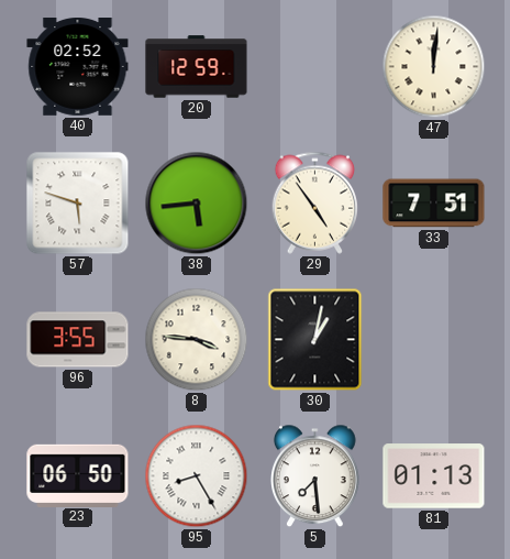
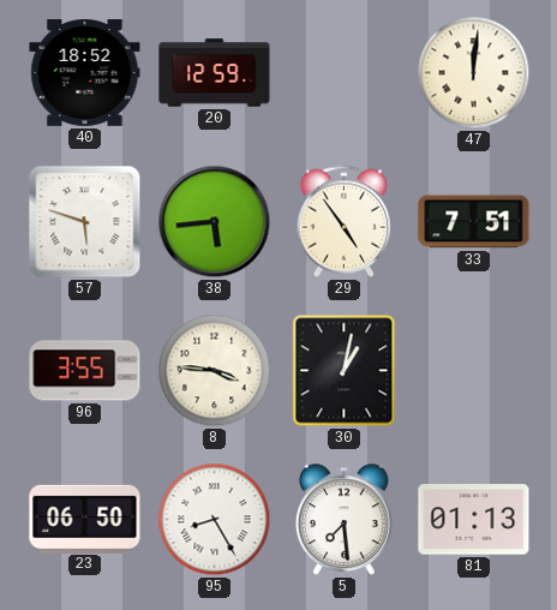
40: 02:52 -> 18:52
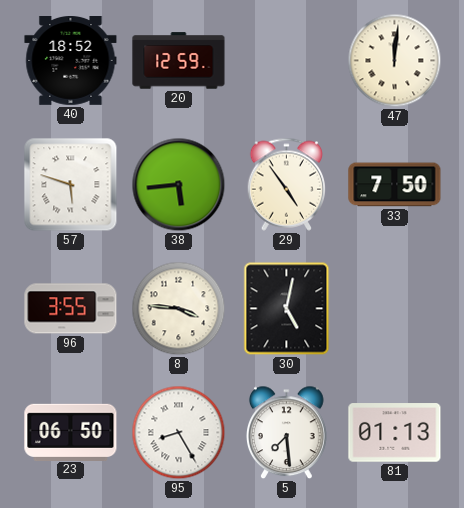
33: 7:51 -> 7:50
30: 1:02 -> 5:02
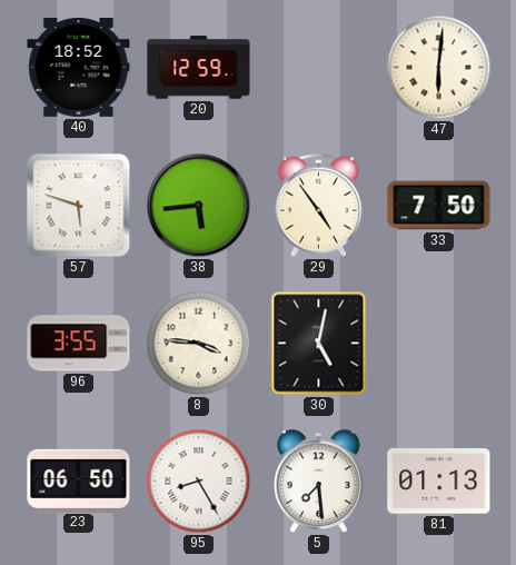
47: 12:01 -> 6:01
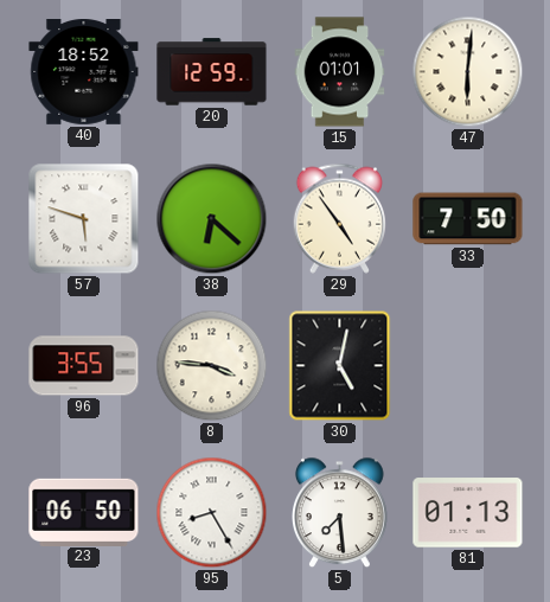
15: none -> 01:01
38: 5:44 -> 6:22
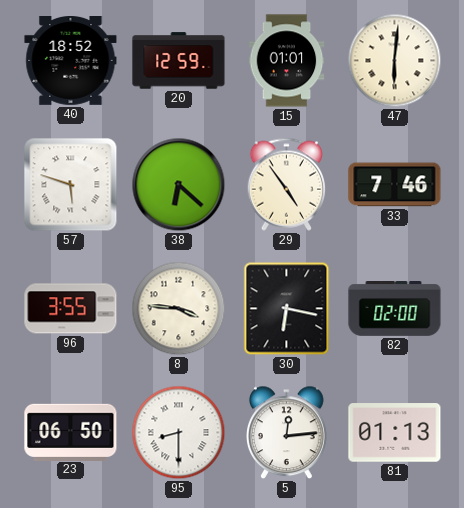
33: 7:50 -> 7:46
30: 5:02 -> 6:17
82: none -> 02:00
95: 8:25 -> 8:30
5: 7:29 -> 12:14
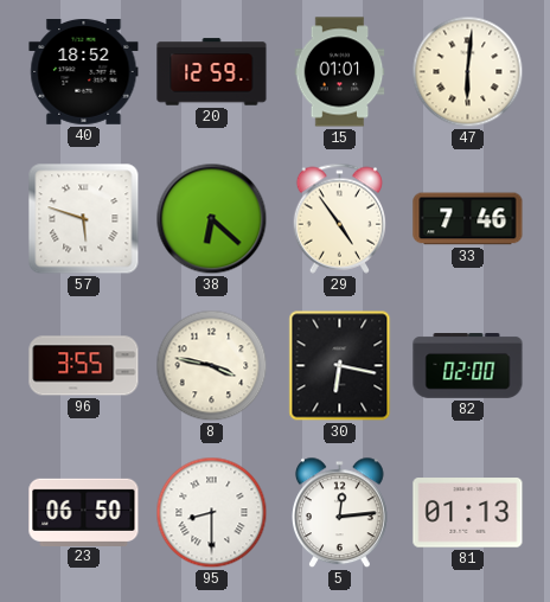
8: 3:46 -> 3:47
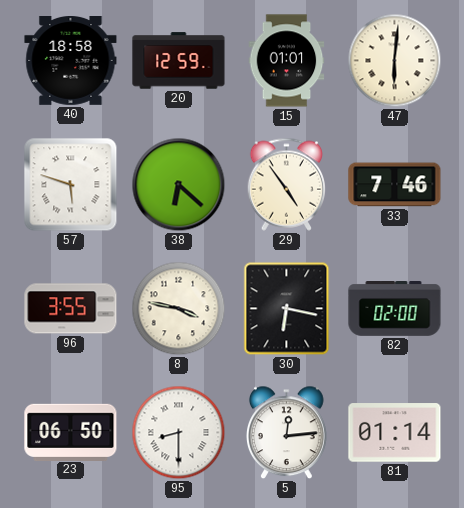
40: 18:52 -> 18:58
81: 01:13 -> 01:14
